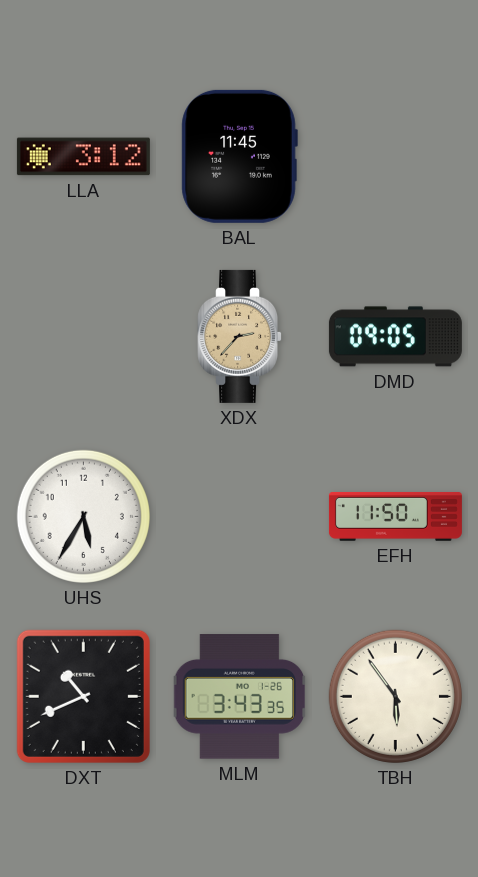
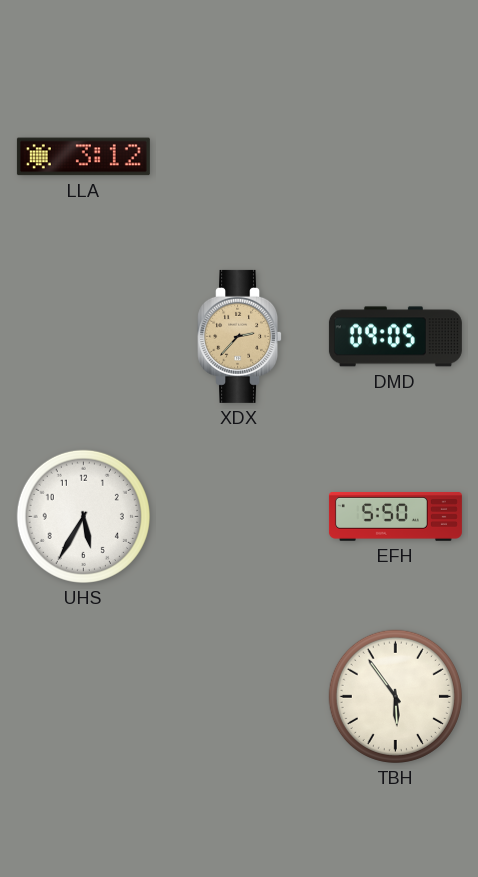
BAL: 11:45 -> none
EFH: 11:50 -> 5:50
DXT: 10:41 -> none
MLM: 3:43 -> none
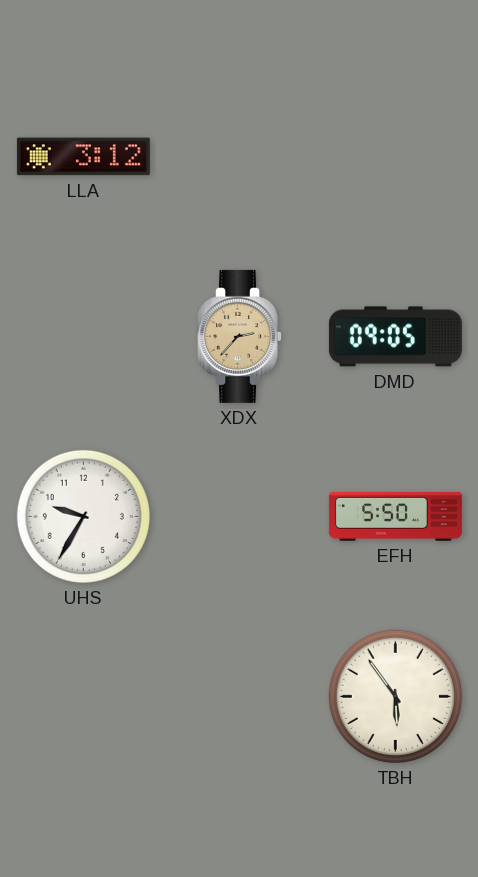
UHS: 5:35 -> 9:35
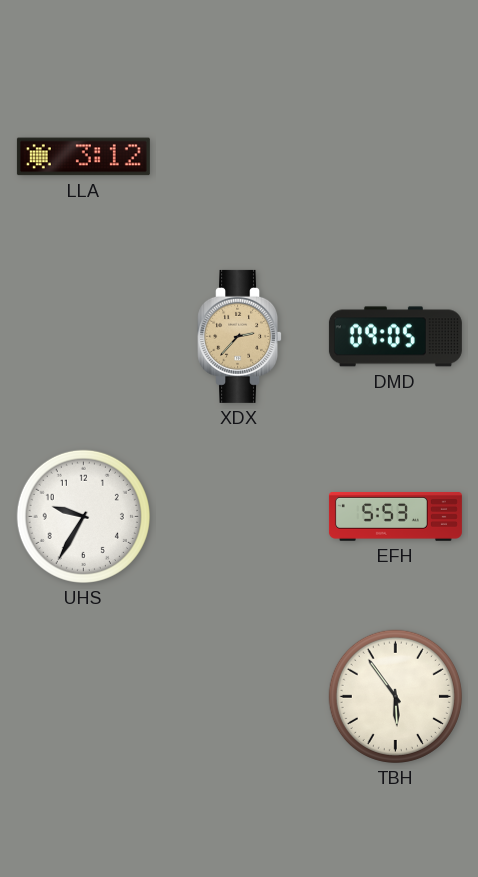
EFH: 5:50 -> 5:53
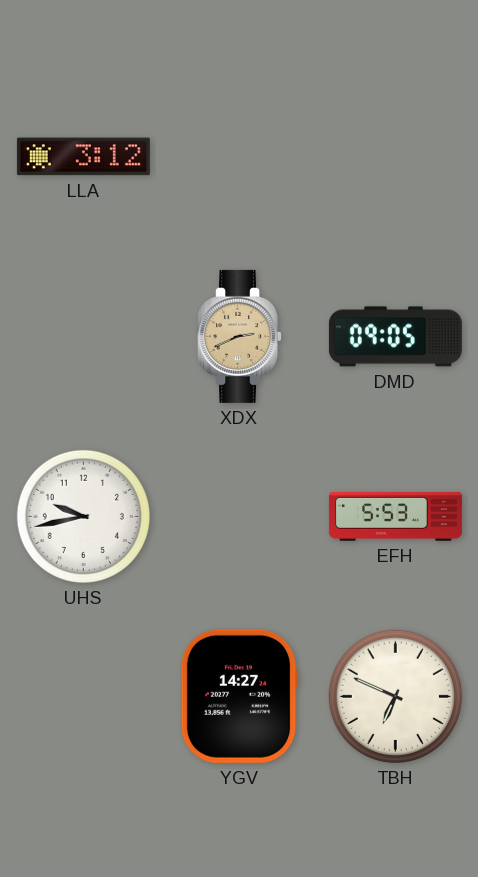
XDX: 2:37 -> 2:41
UHS: 9:35 -> 9:43
YGV: none -> 14:27
TBH: 5:54 -> 6:49
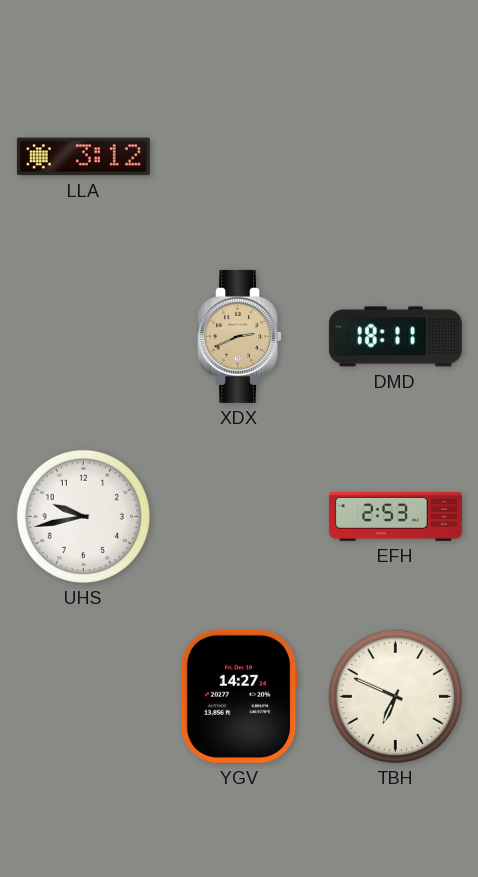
DMD: 09:05 -> 18:11
EFH: 5:53 -> 2:53
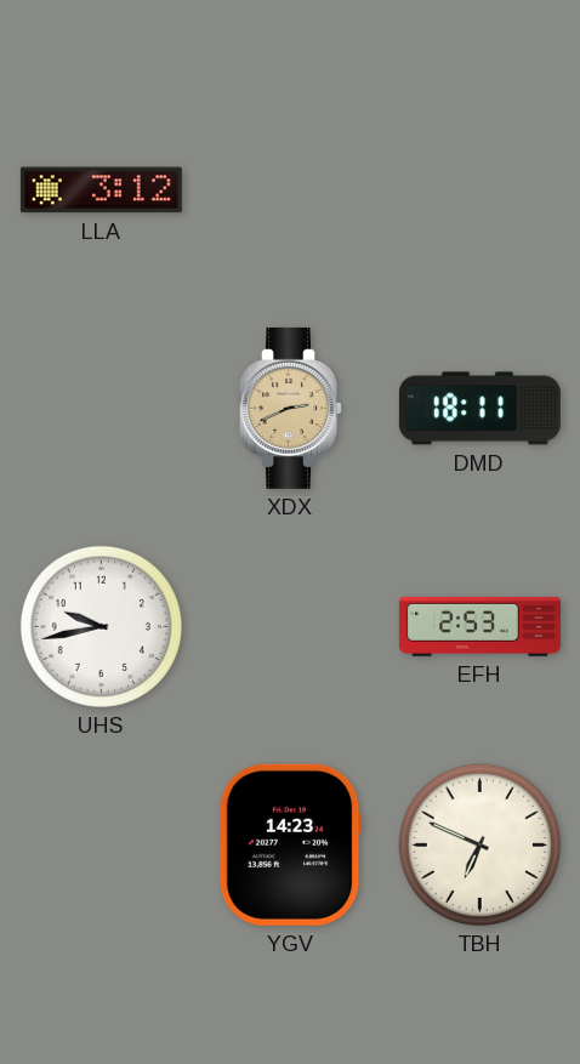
YGV: 14:27 -> 14:23
